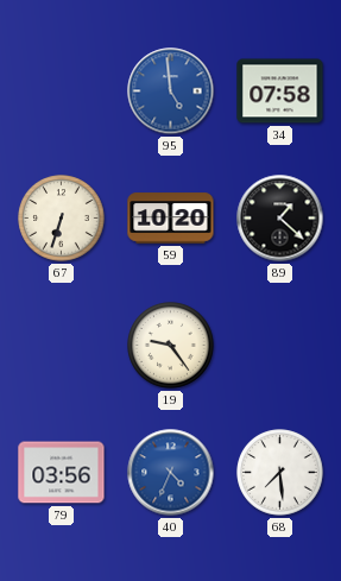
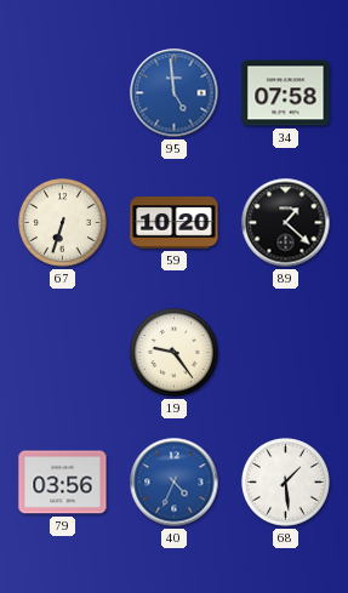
68: 7:29 -> 1:29
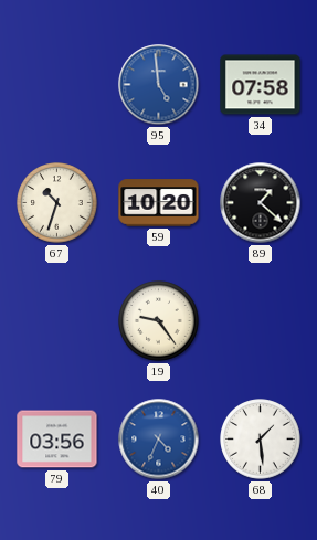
67: 6:33 -> 10:33
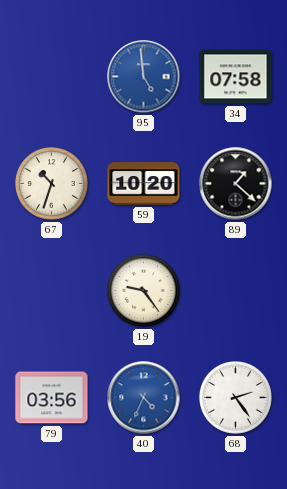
68: 1:29 -> 2:24
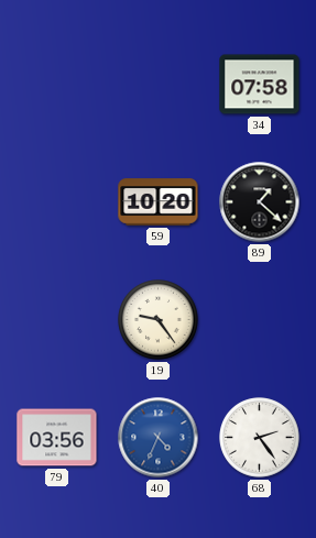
95: 4:59 -> none
67: 10:33 -> none
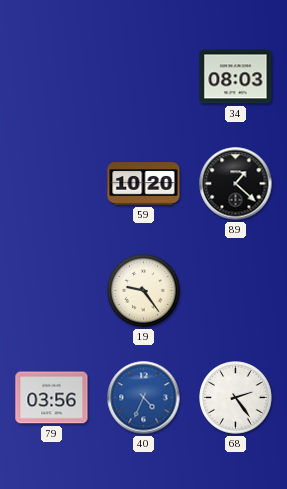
34: 07:58 -> 08:03
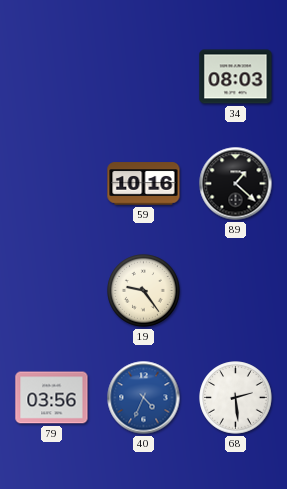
59: 10:20 -> 10:16
68: 2:24 -> 2:29
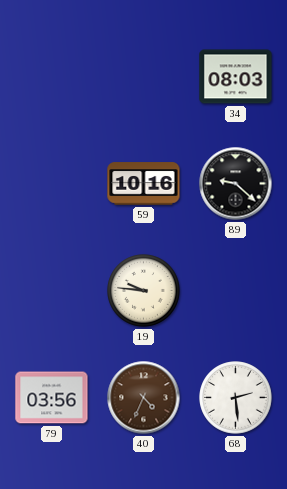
89: 1:22 -> 9:22
19: 9:24 -> 9:46
40 dial: blue -> brown
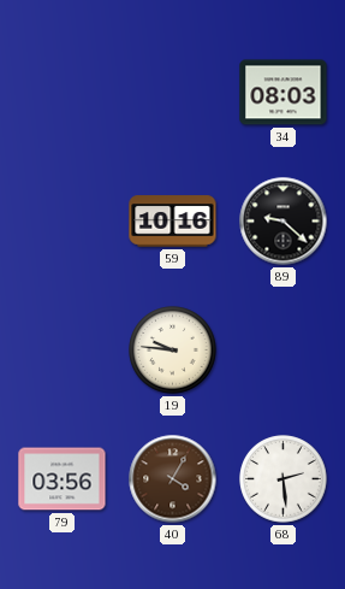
40: 4:34 -> 4:05
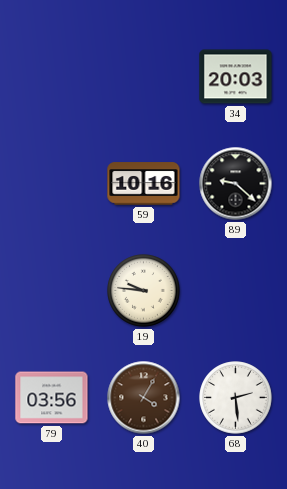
34: 08:03 -> 20:03
